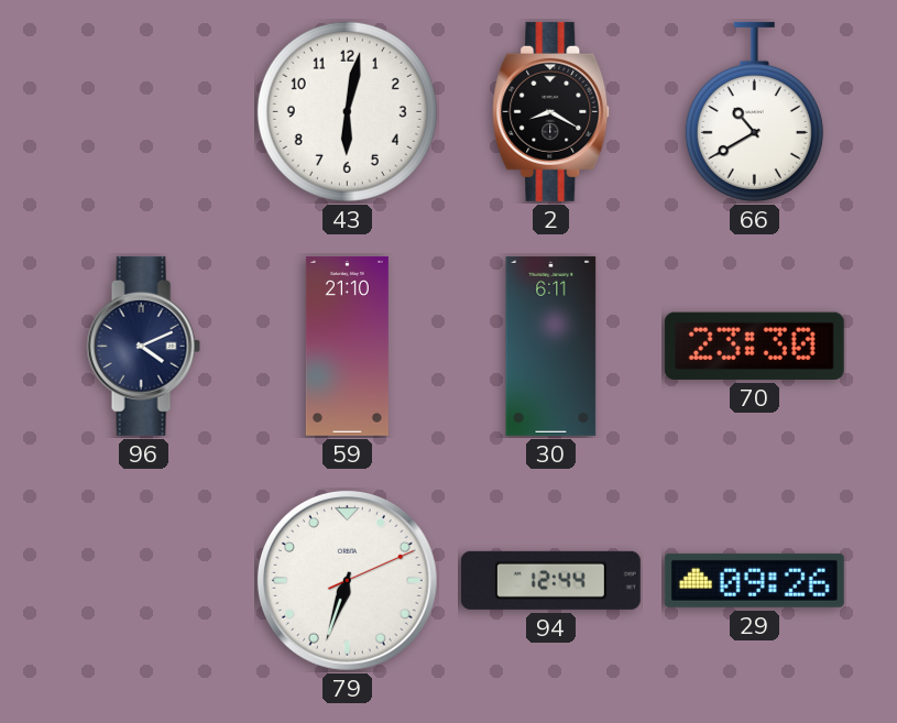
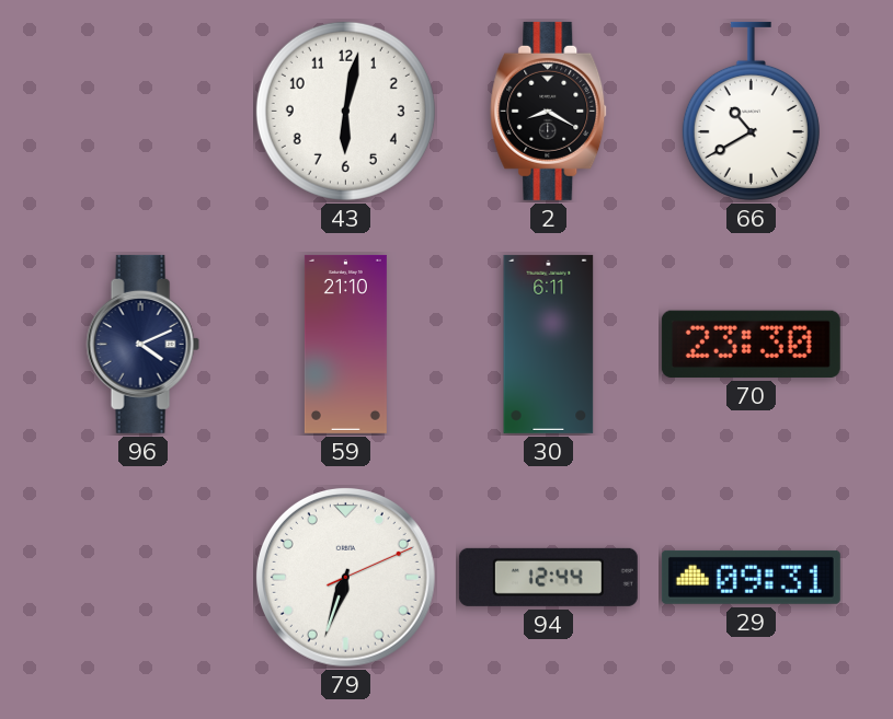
29: 09:26 -> 09:31
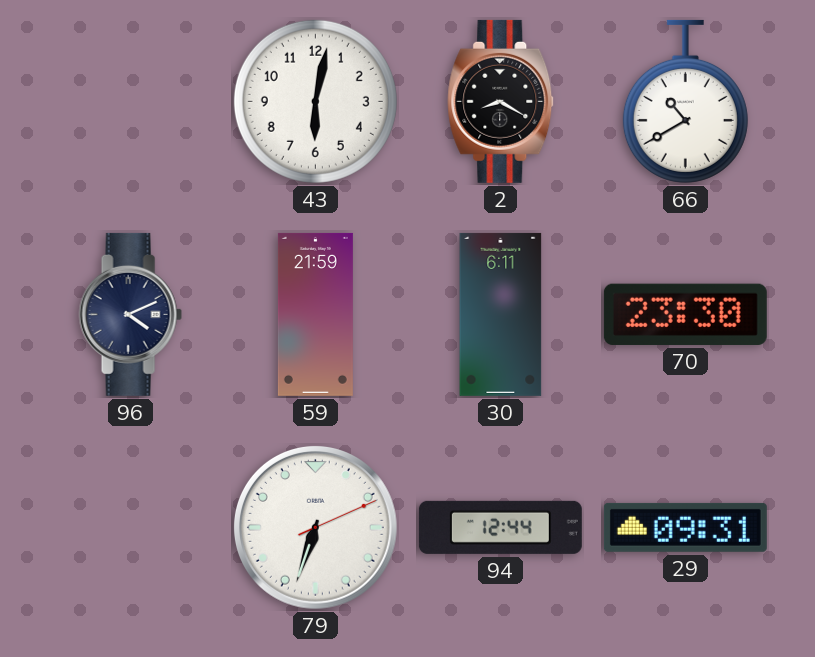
59: 21:10 -> 21:59
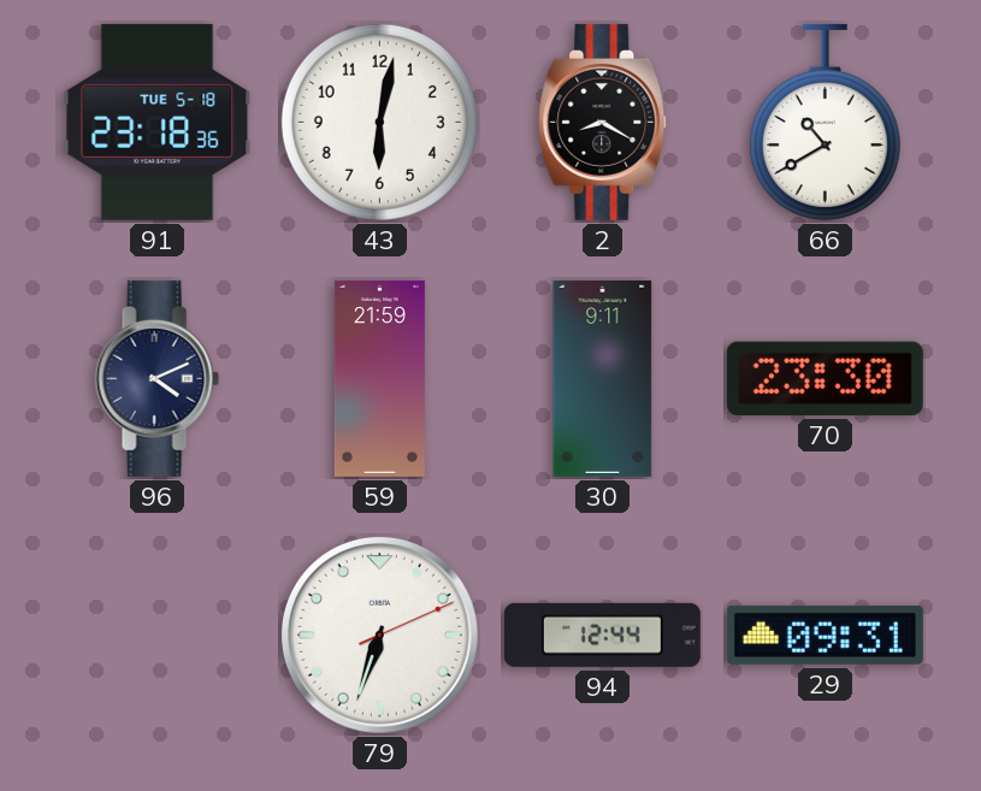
91: none -> 23:18
30: 6:11 -> 9:11
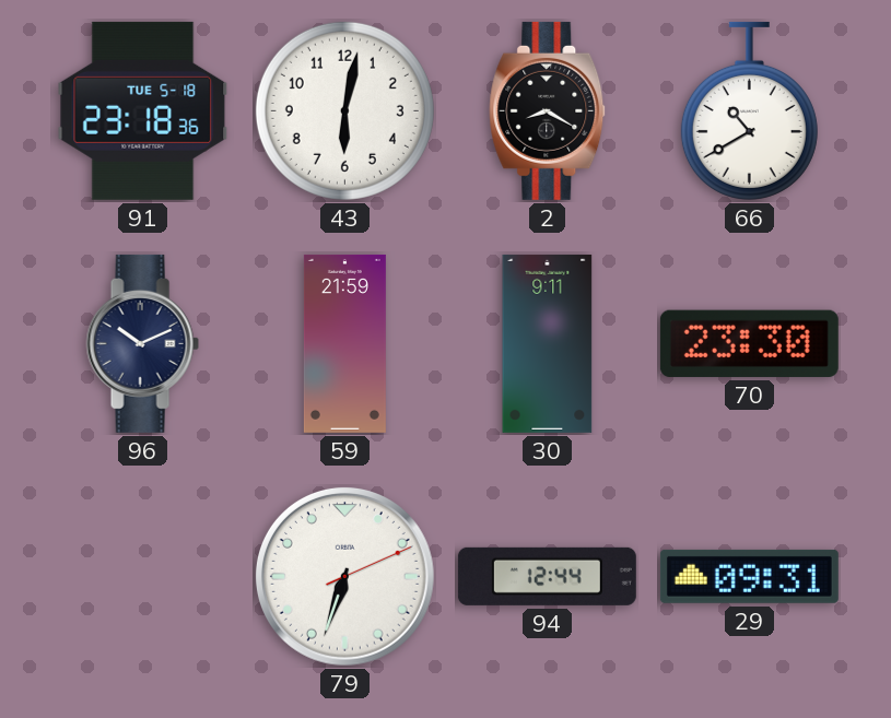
96: 4:11 -> 10:11
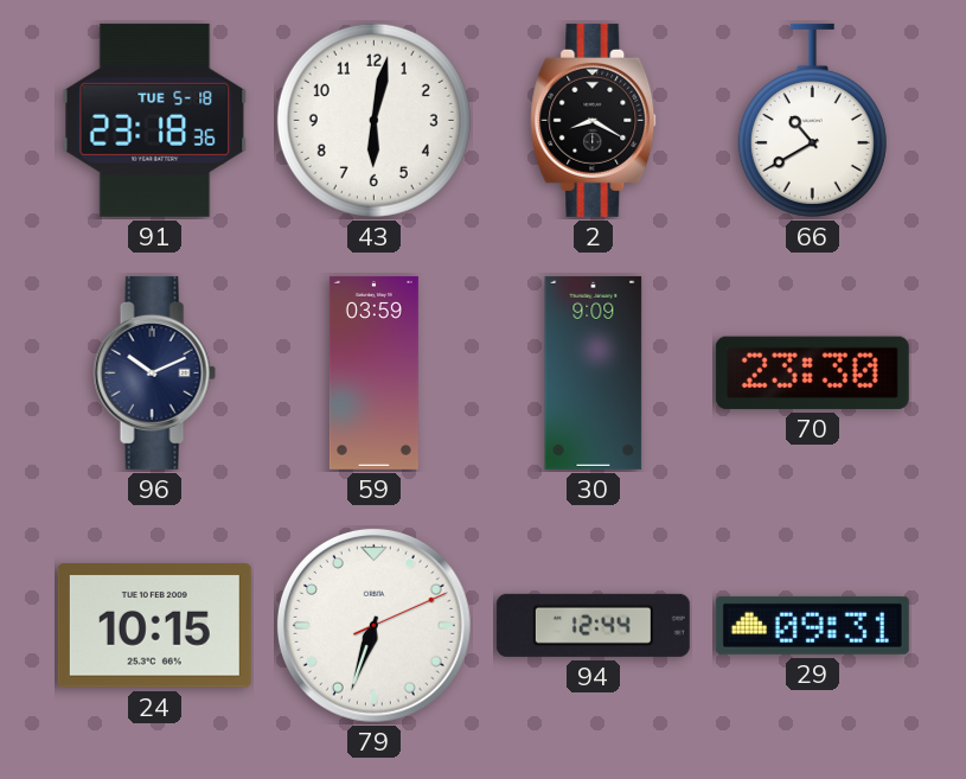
59: 21:59 -> 03:59
30: 9:11 -> 9:09
24: none -> 10:15
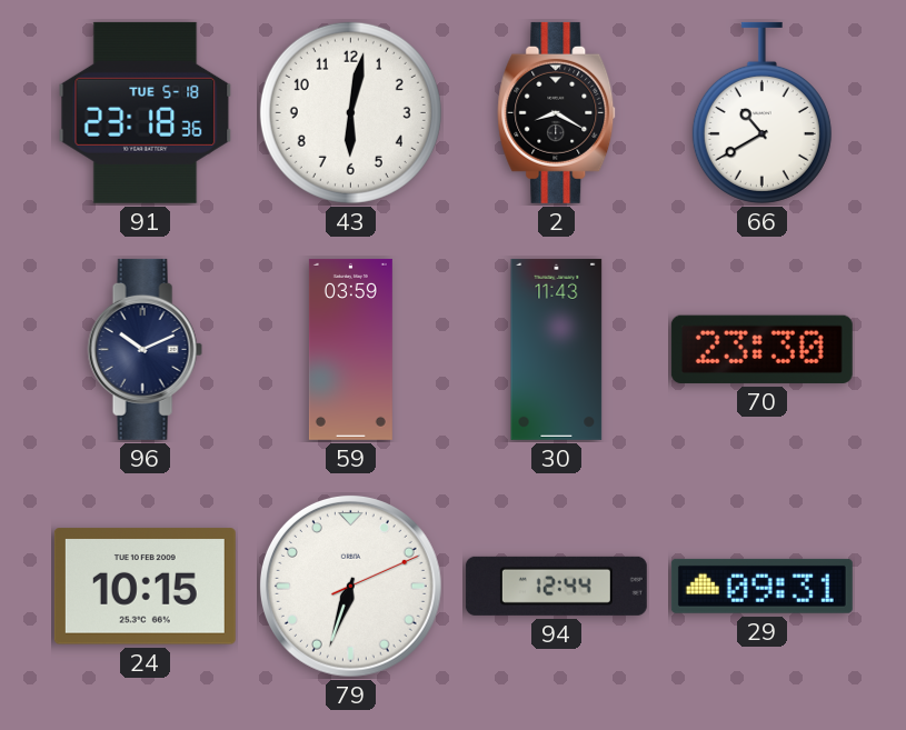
30: 9:09 -> 11:43
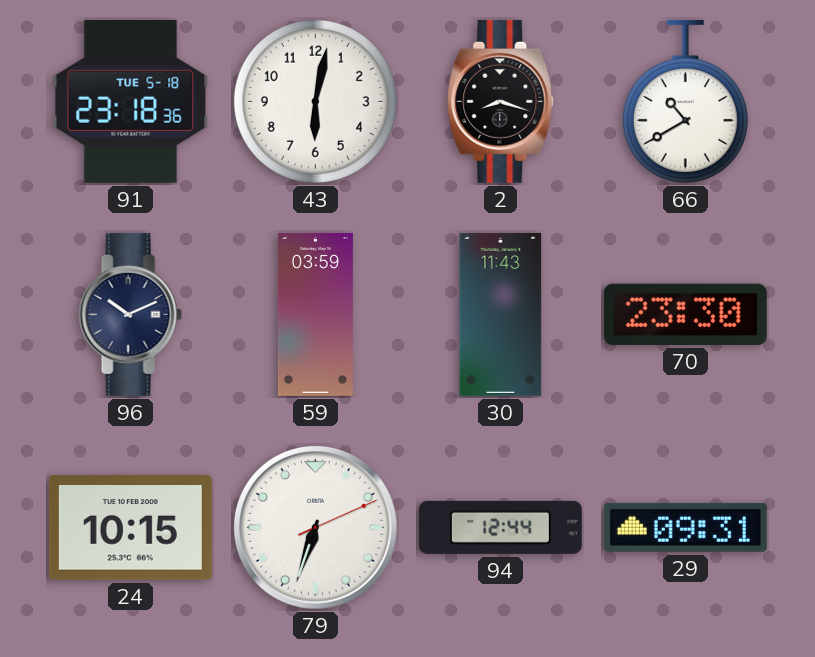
2: 8:20 -> 8:18
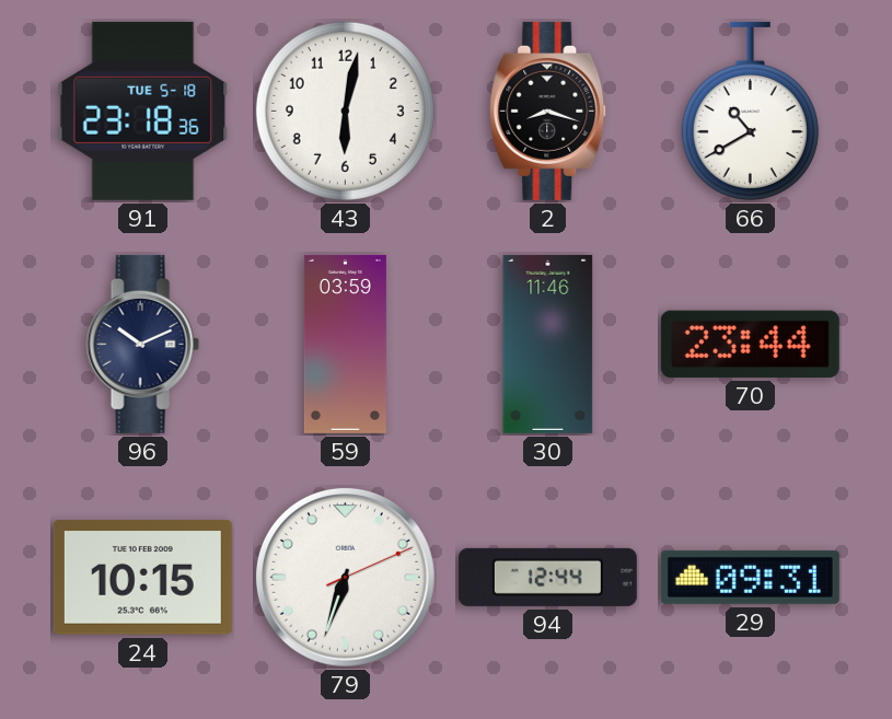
30: 11:43 -> 11:46
70: 23:30 -> 23:44
